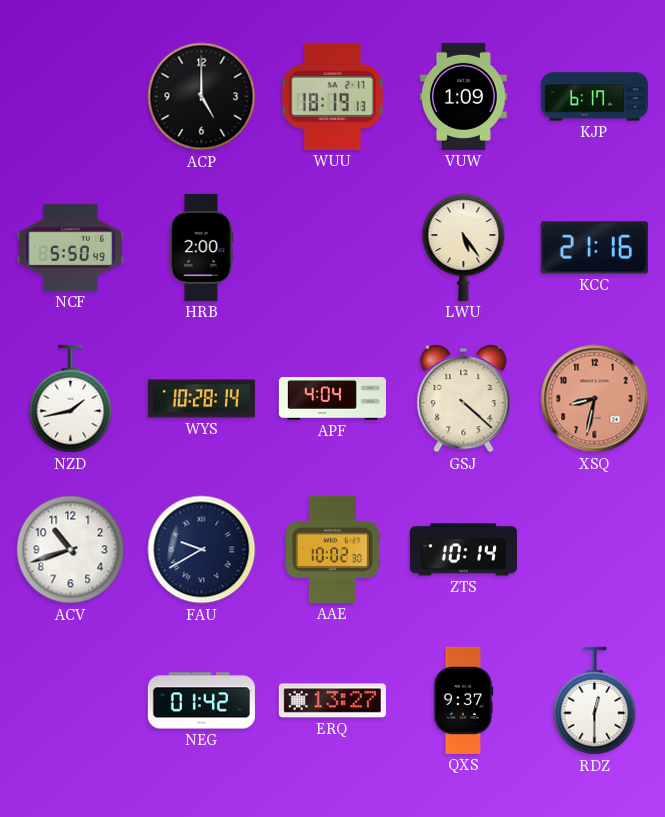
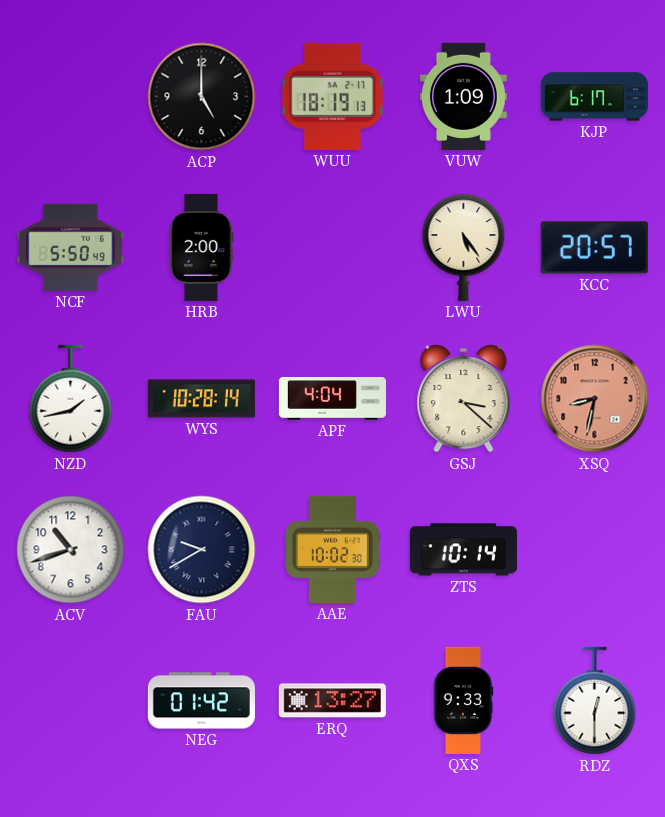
KCC: 21:16 -> 20:57
GSJ: 4:22 -> 3:22
QXS: 9:37 -> 9:33
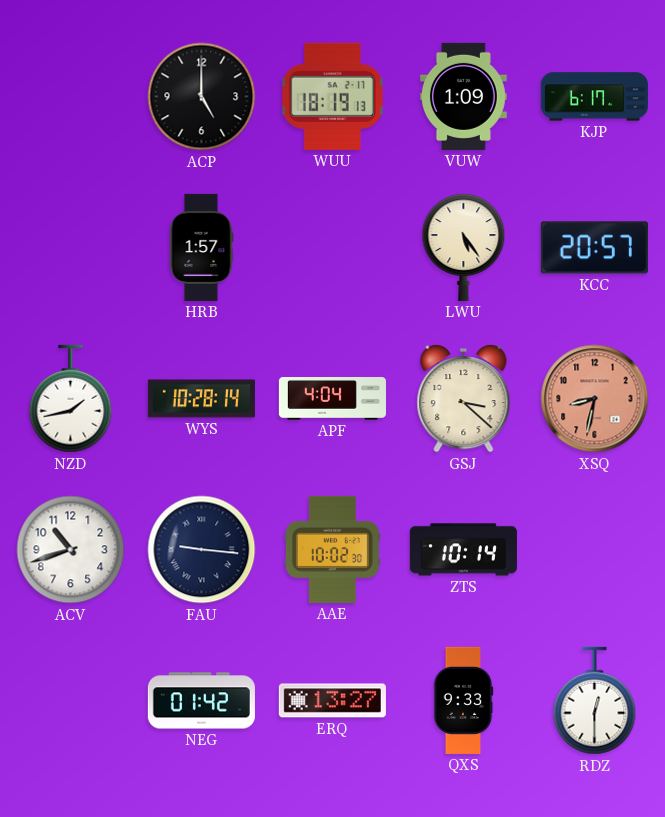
NCF: 5:50 -> none
HRB: 2:00 -> 1:57
FAU: 9:40 -> 9:16
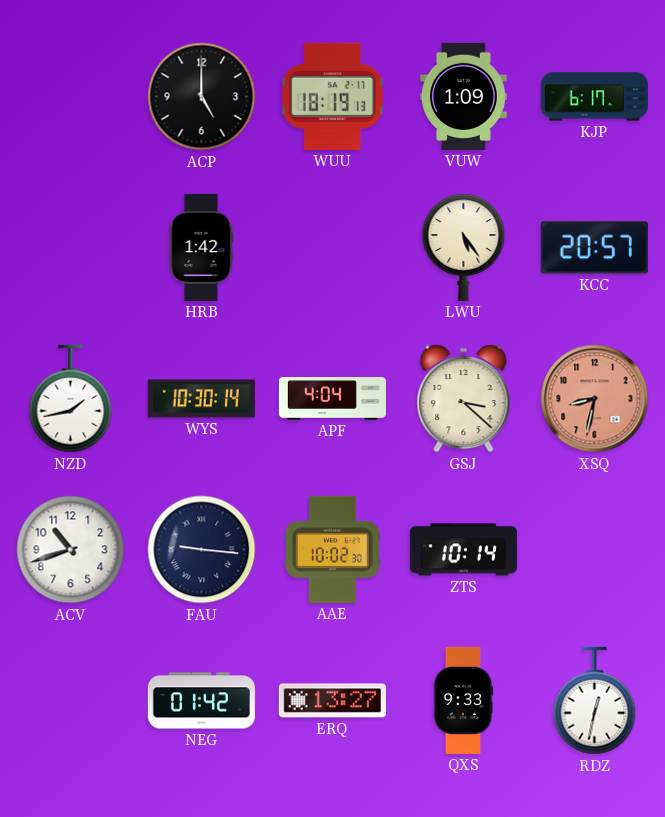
HRB: 1:57 -> 1:42
WYS: 10:28 -> 10:30
RDZ: 12:30 -> 12:32
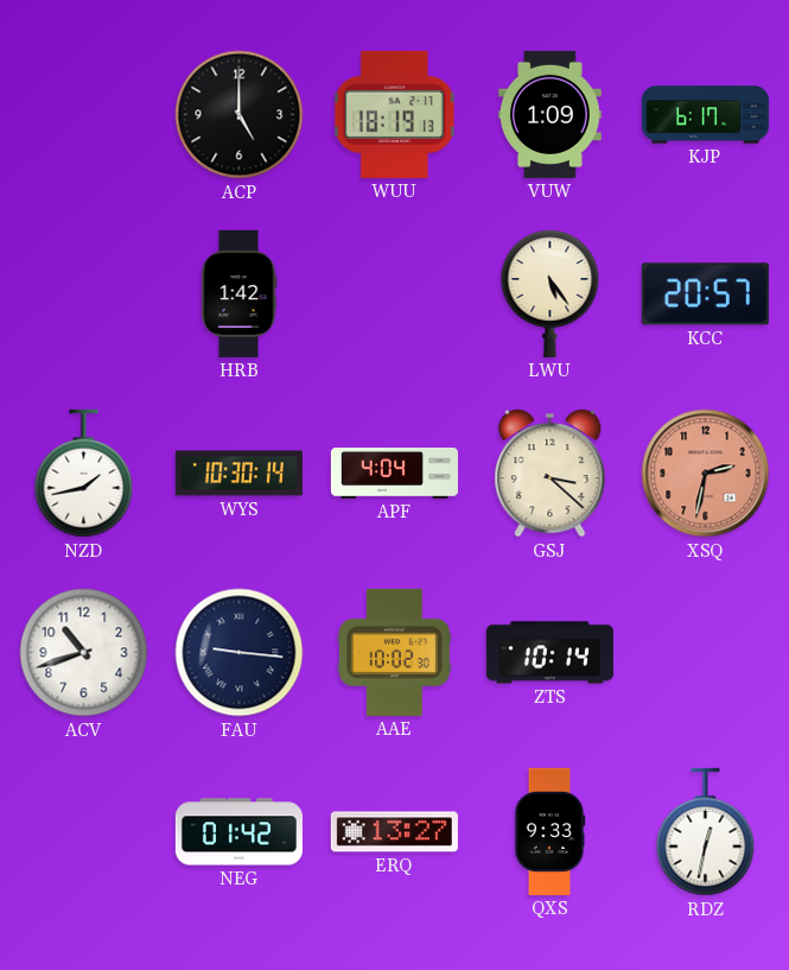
XSQ: 8:32 -> 2:32
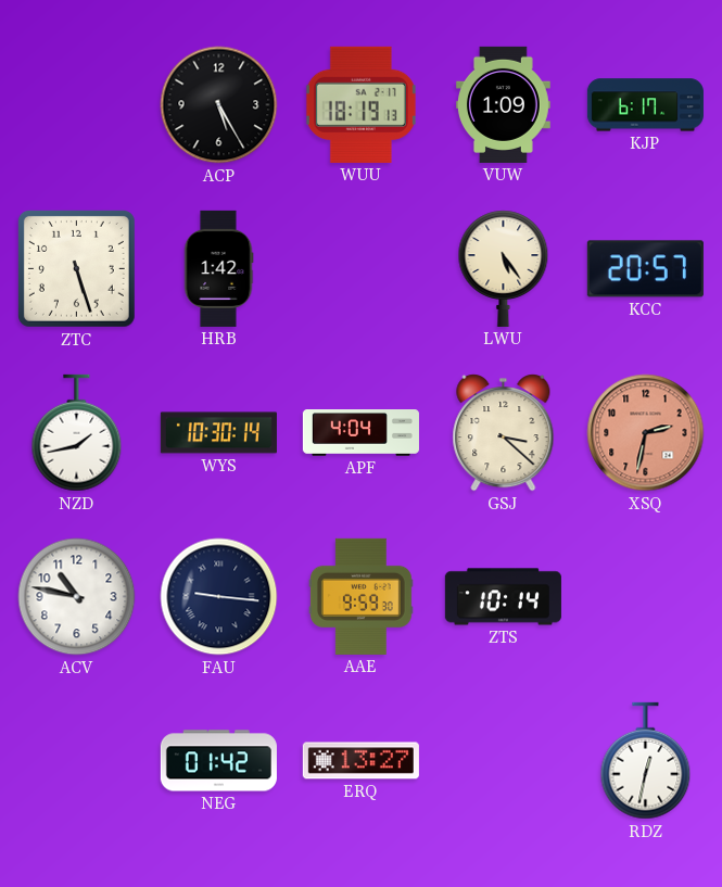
ACP: 5:00 -> 5:25
ZTC: none -> 5:27
ACV: 10:42 -> 10:47
AAE: 10:02 -> 9:59
QXS: 9:33 -> none
